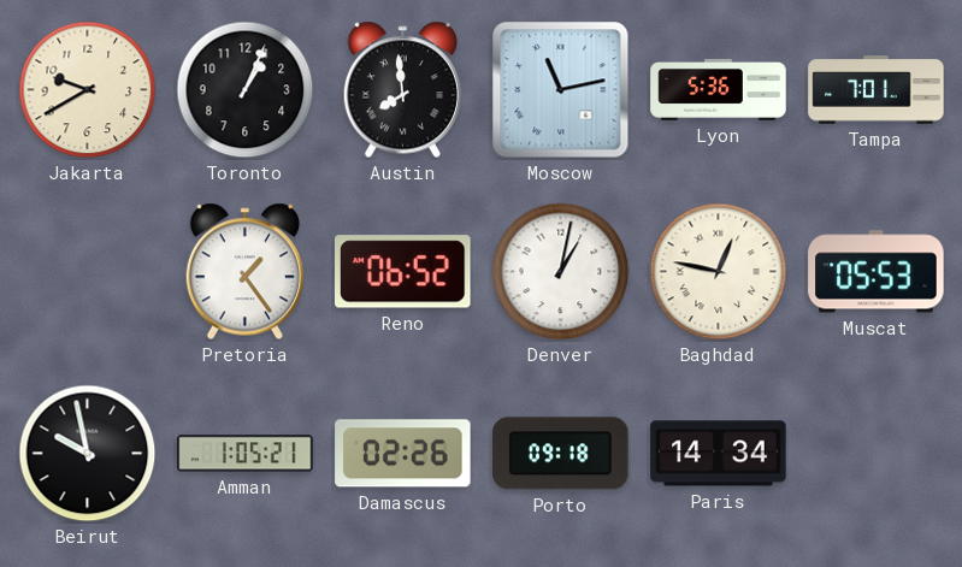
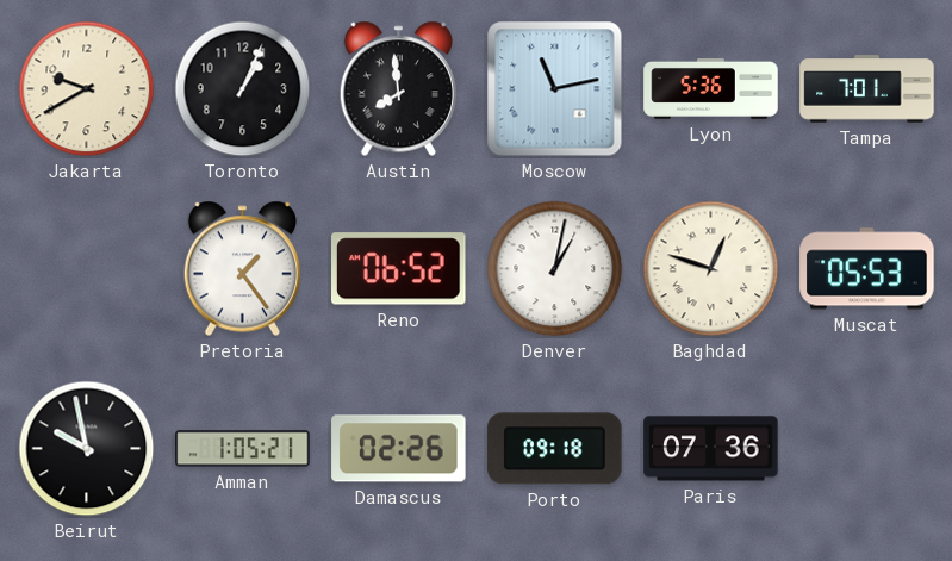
Baghdad: 12:47 -> 12:48
Paris: 14:34 -> 07:36
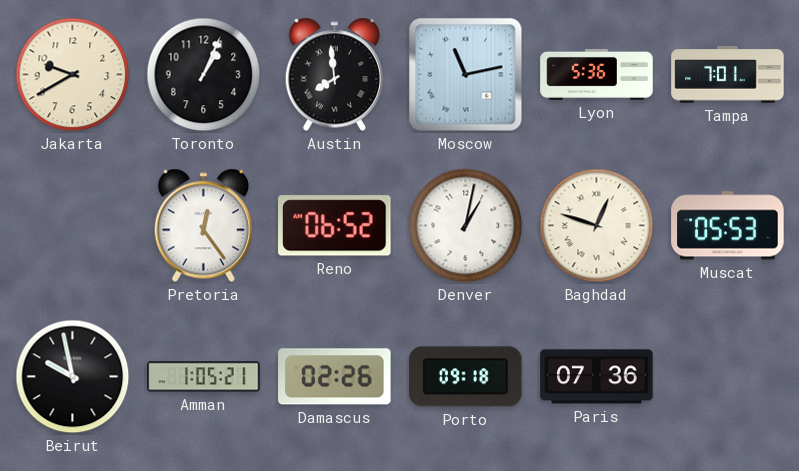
Pretoria: 1:24 -> 12:24
